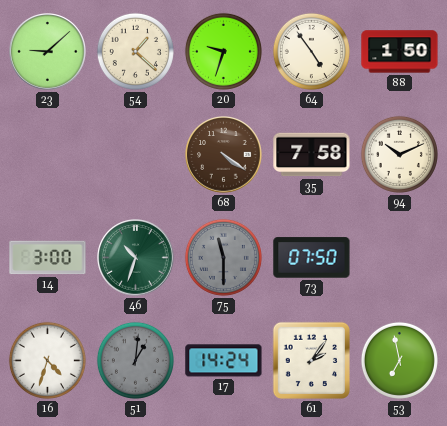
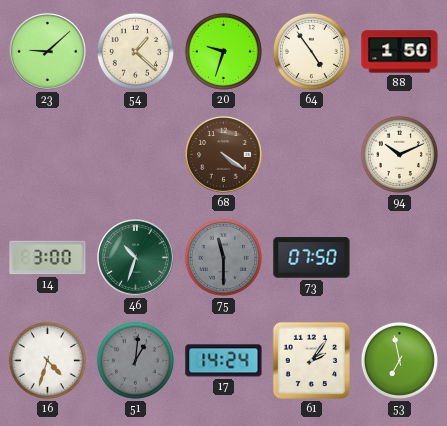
35: 7:58 -> none
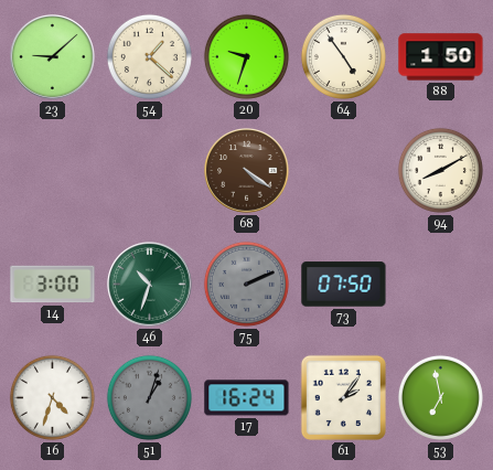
94: 10:11 -> 8:10
75: 11:30 -> 2:11
51: 1:01 -> 1:03
17: 14:24 -> 16:24
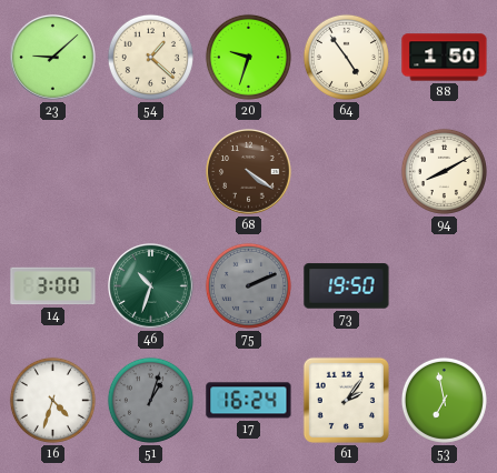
73: 07:50 -> 19:50
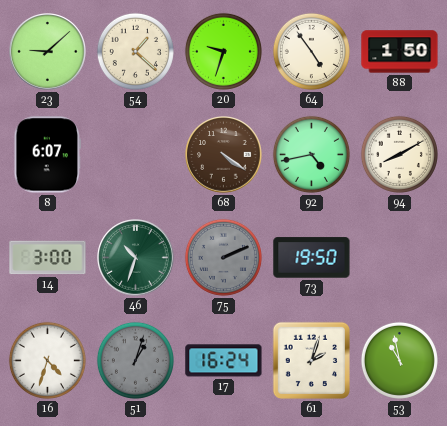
8: none -> 6:07
92: none -> 4:43
61: 2:06 -> 2:03
53: 6:58 -> 10:58
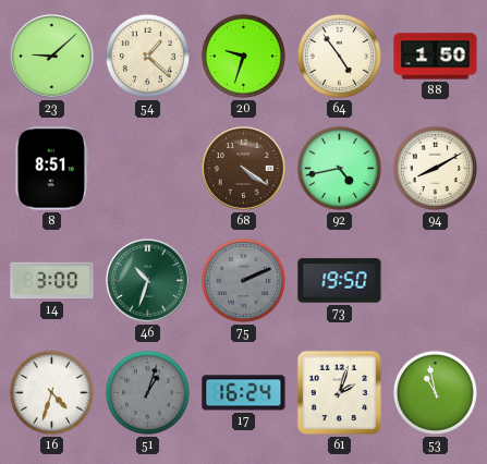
8: 6:07 -> 8:51
